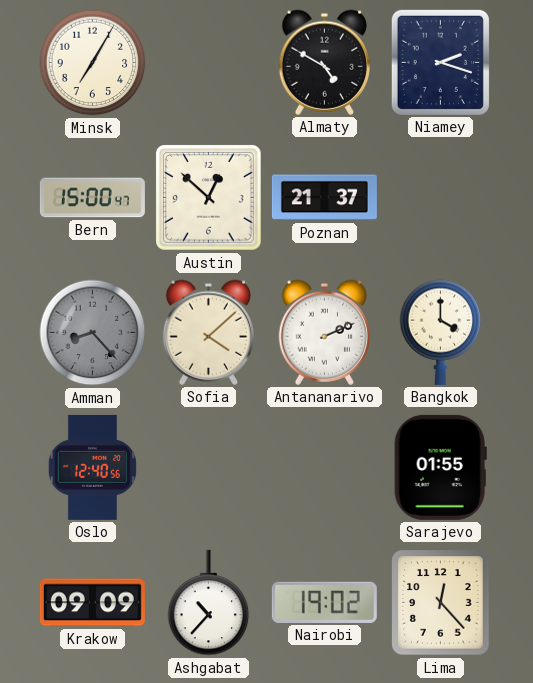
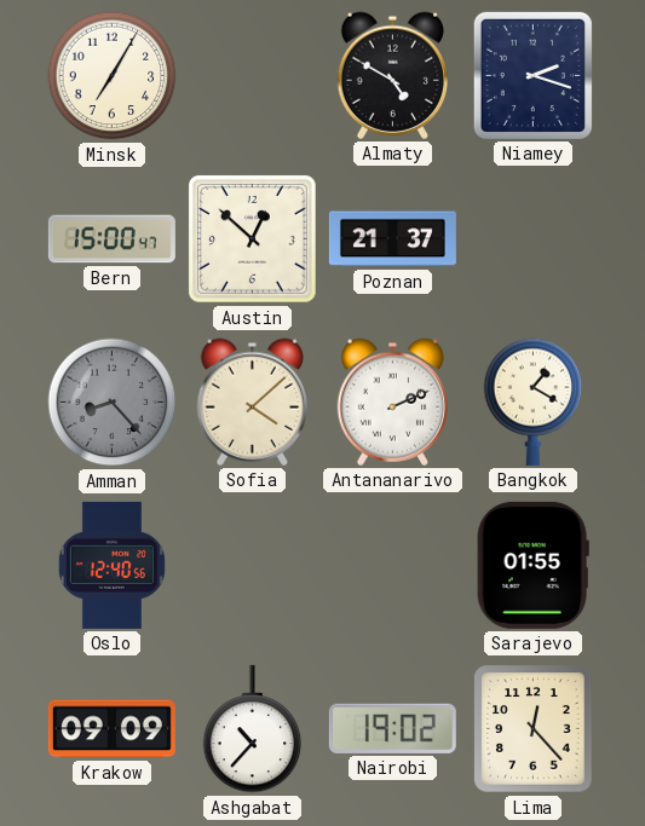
Bangkok: 4:00 -> 1:20
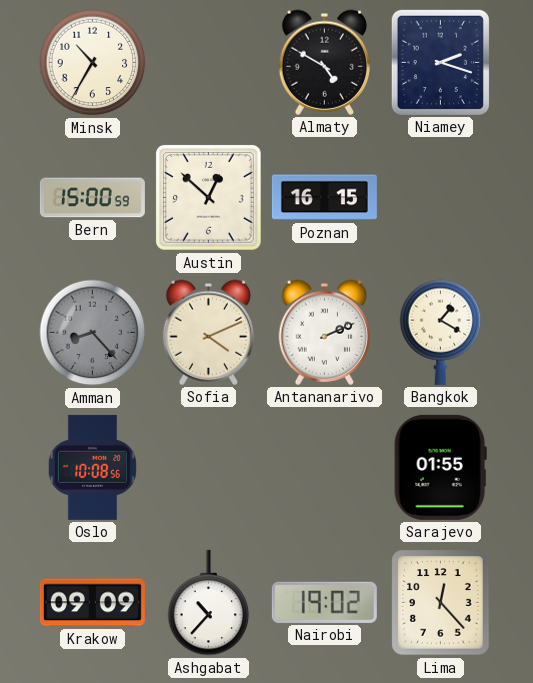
Minsk: 7:05 -> 10:35
Bern: 15:00:47 -> 15:00:59
Poznan: 21:37 -> 16:15
Sofia: 4:08 -> 4:11
Oslo: 12:40 -> 10:08
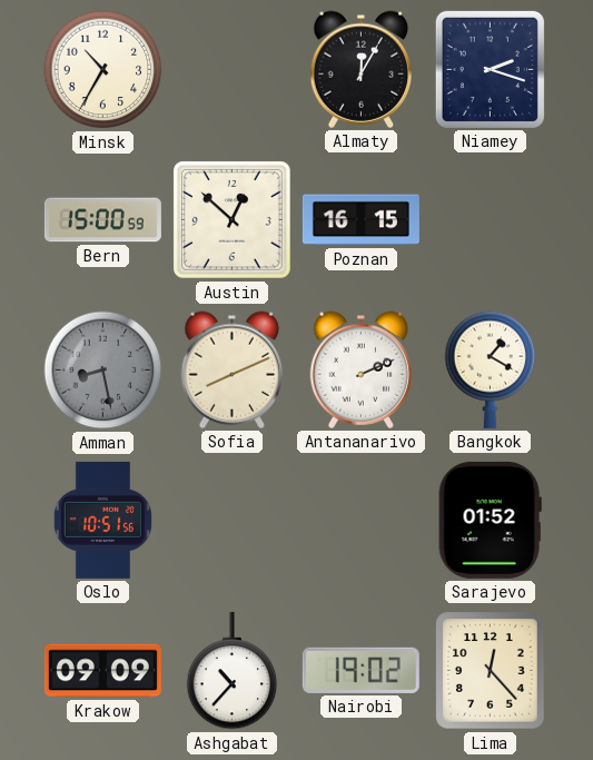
Almaty: 4:50 -> 12:05
Amman: 8:23 -> 8:28
Sofia: 4:11 -> 8:11
Oslo: 10:08 -> 10:51
Sarajevo: 01:55 -> 01:52
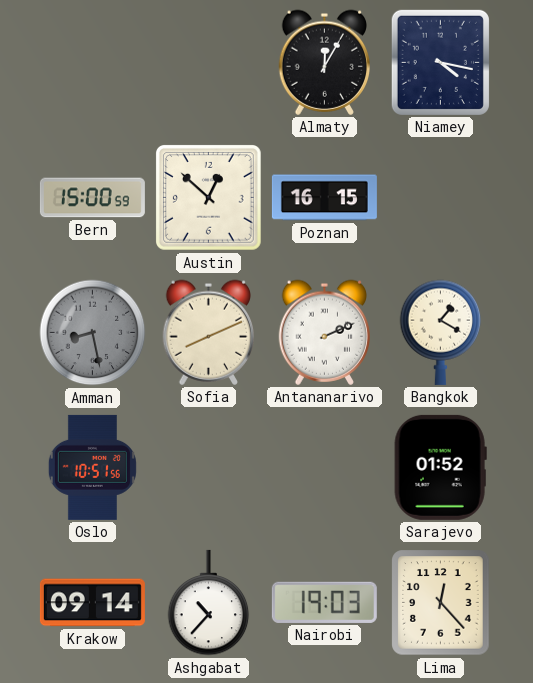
Minsk: 10:35 -> none
Niamey: 2:18 -> 4:17
Krakow: 09:09 -> 09:14
Nairobi: 19:02 -> 19:03
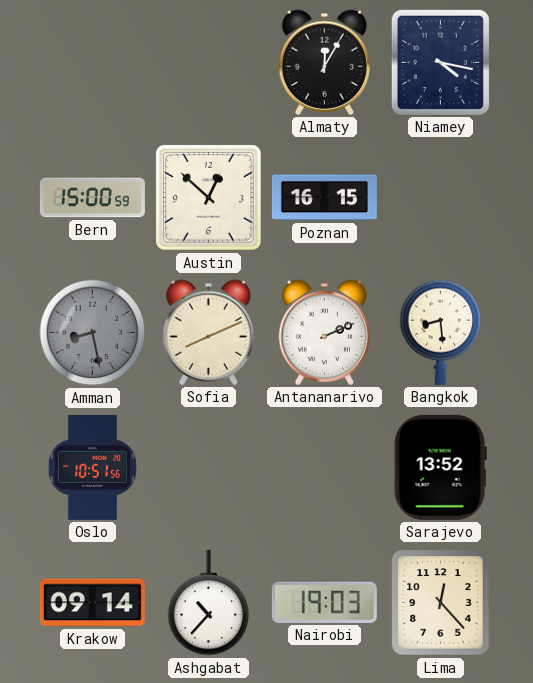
Bangkok: 1:20 -> 8:29
Sarajevo: 01:52 -> 13:52
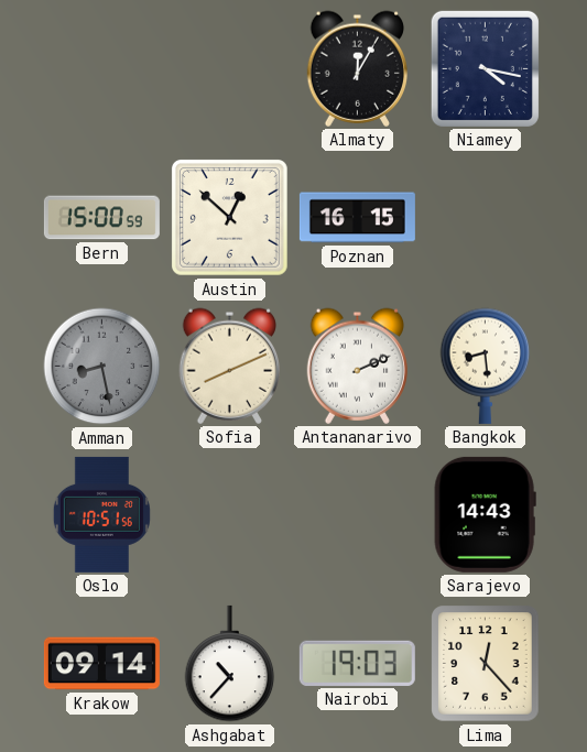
Sarajevo: 13:52 -> 14:43
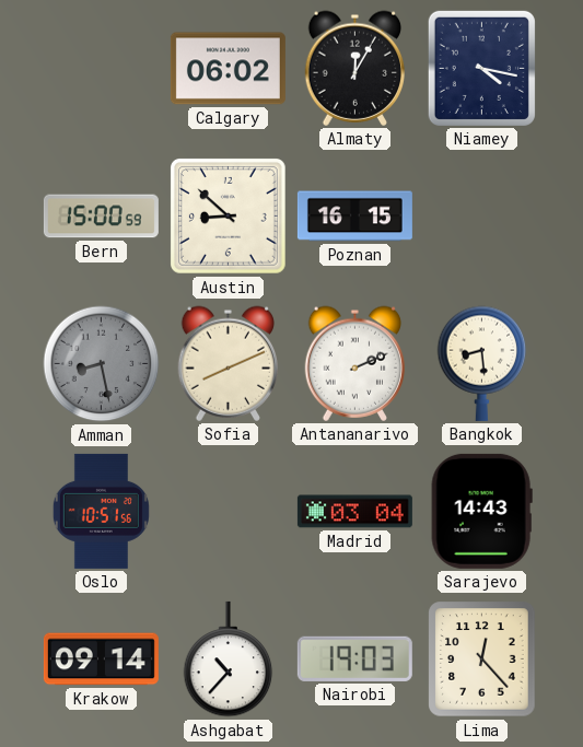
Calgary: none -> 06:02
Austin: 12:52 -> 8:52
Madrid: none -> 03:04
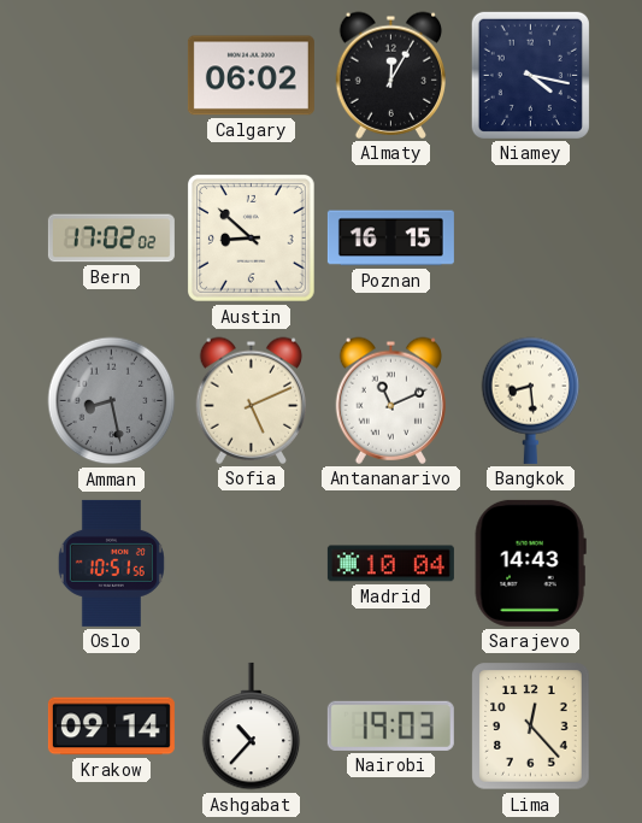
Bern: 15:00 -> 17:02
Sofia: 8:11 -> 5:11
Antananarivo: 2:11 -> 11:11
Madrid: 03:04 -> 10:04
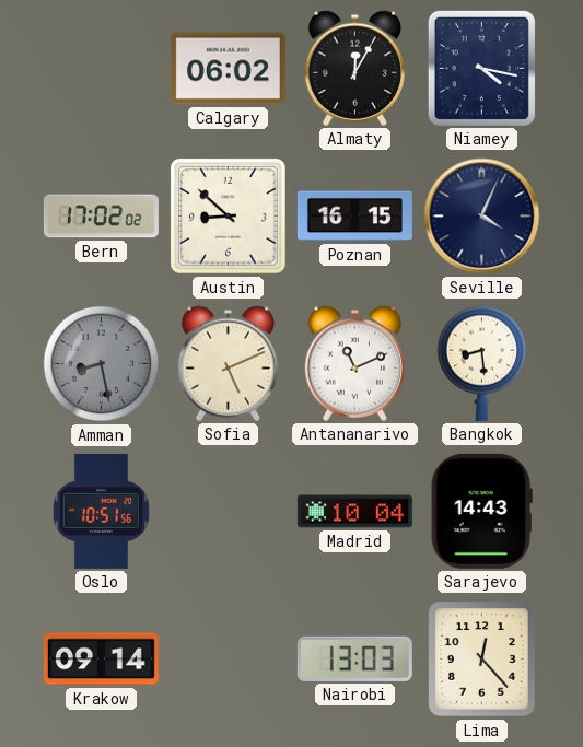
Seville: none -> 4:04
Ashgabat: 10:37 -> none
Nairobi: 19:03 -> 13:03
